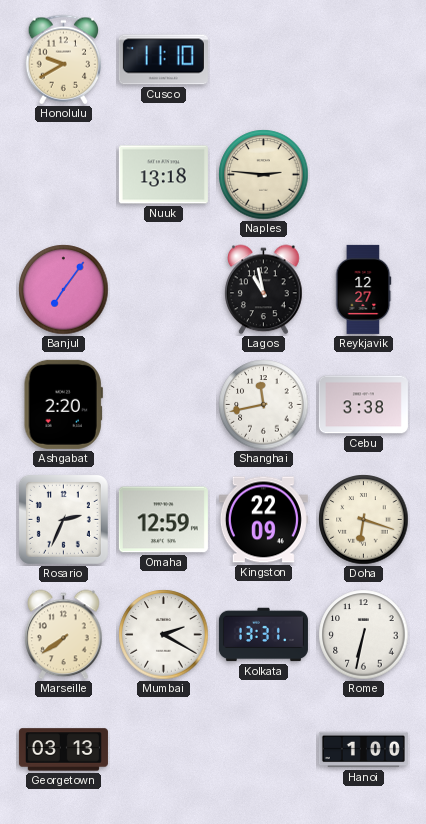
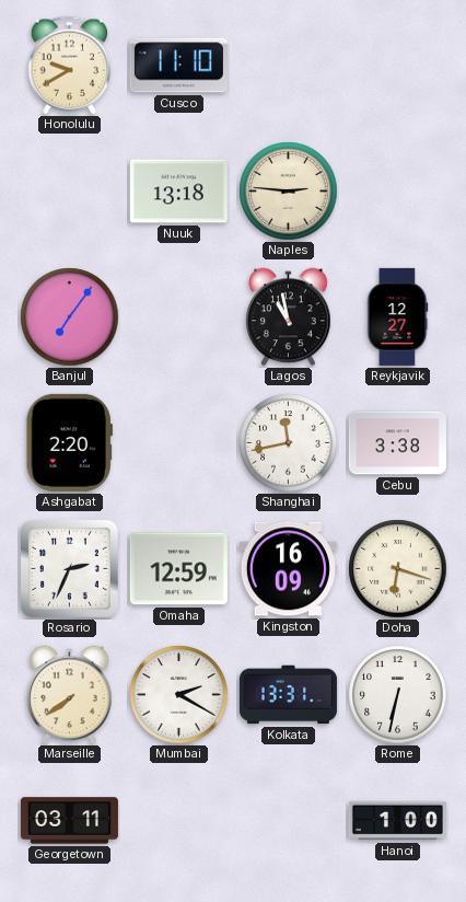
Kingston: 22:09 -> 16:09
Georgetown: 03:13 -> 03:11
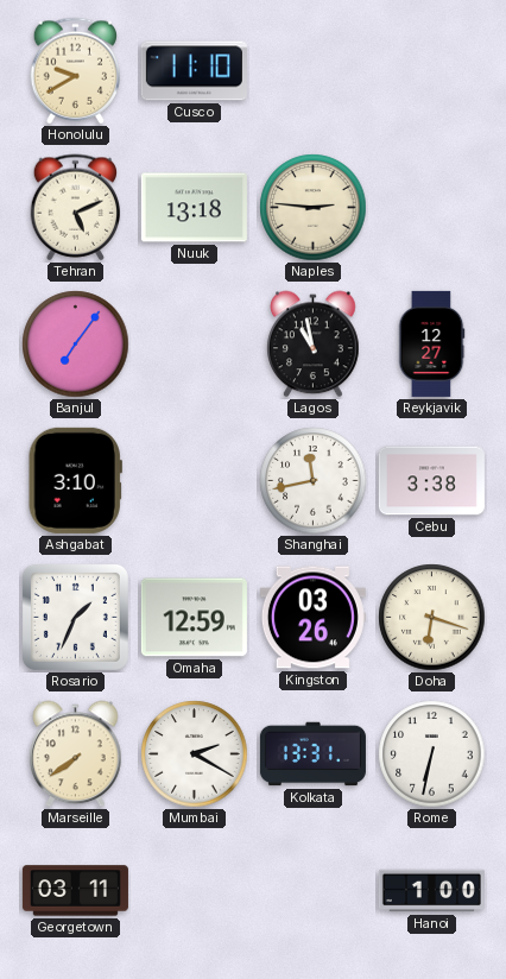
Tehran: none -> 5:11
Ashgabat: 2:20 -> 3:10
Rosario: 2:34 -> 1:34
Kingston: 16:09 -> 03:26
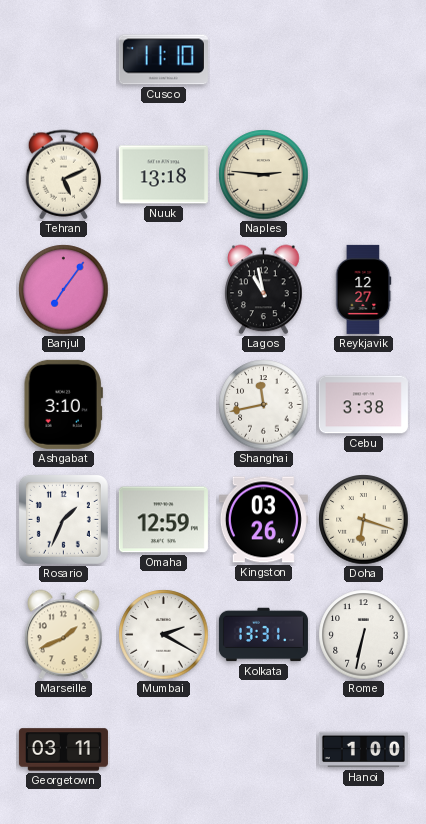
Honolulu: 9:40 -> none
Marseille: 7:39 -> 1:41
